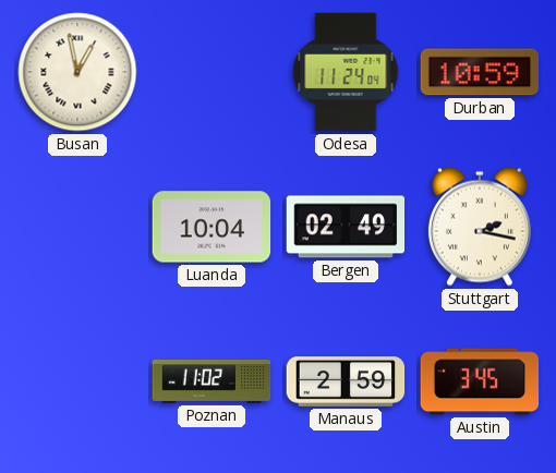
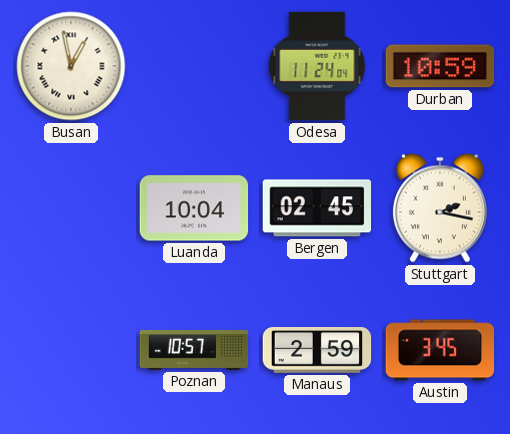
Bergen: 02:49 -> 02:45
Poznan: 11:02 -> 10:57
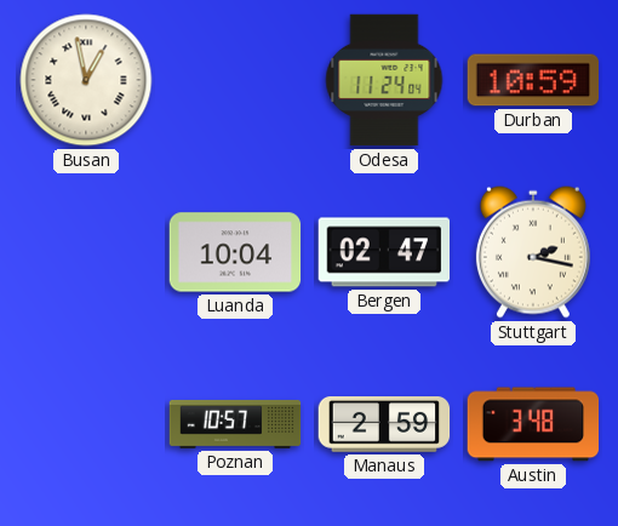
Bergen: 02:45 -> 02:47
Austin: 3:45 -> 3:48
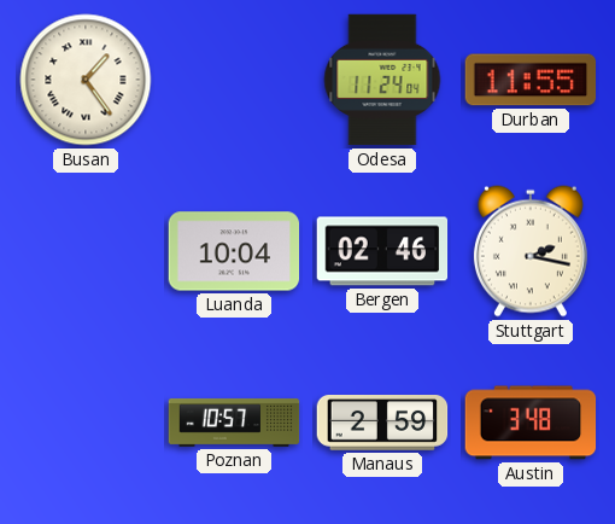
Busan: 12:58 -> 1:24
Durban: 10:59 -> 11:55
Bergen: 02:47 -> 02:46
